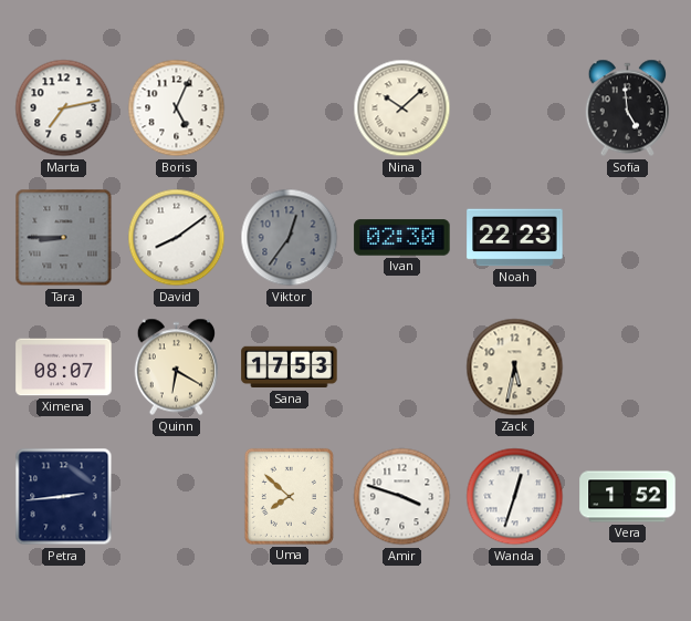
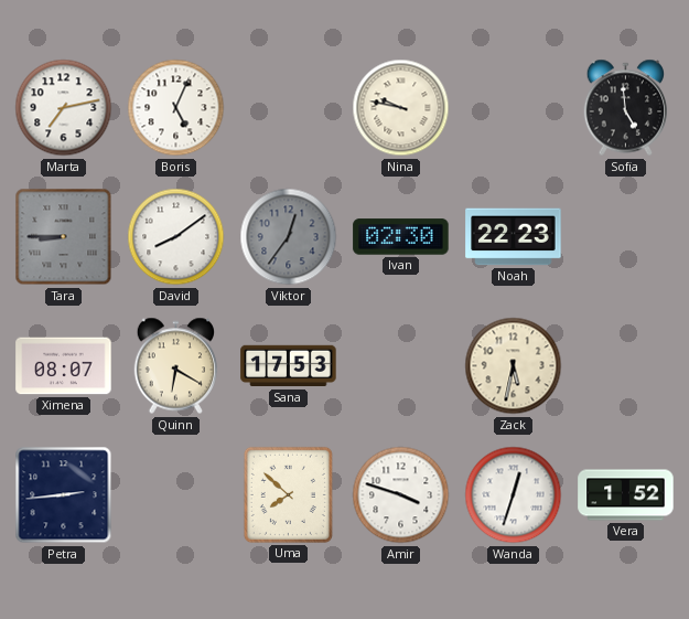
Nina: 10:08 -> 9:47
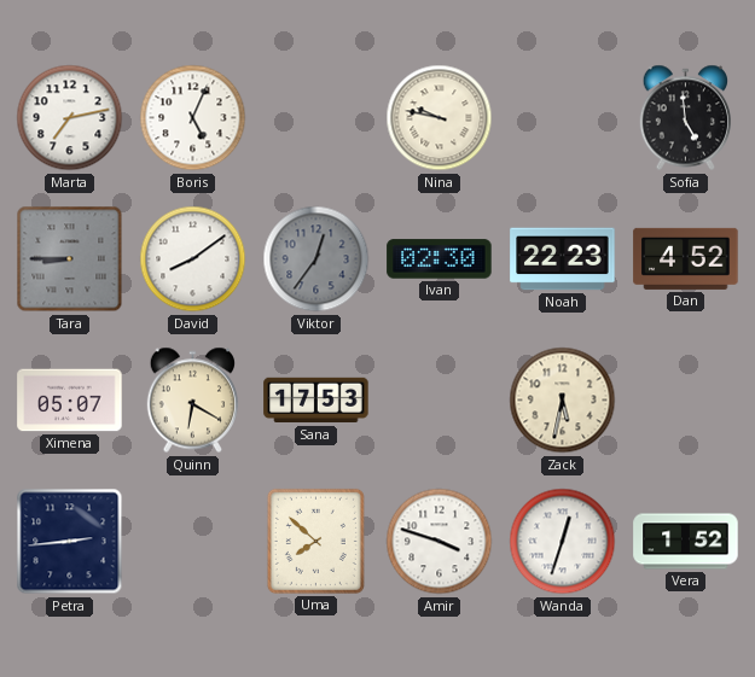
Dan: none -> 4:52
Ximena: 08:07 -> 05:07
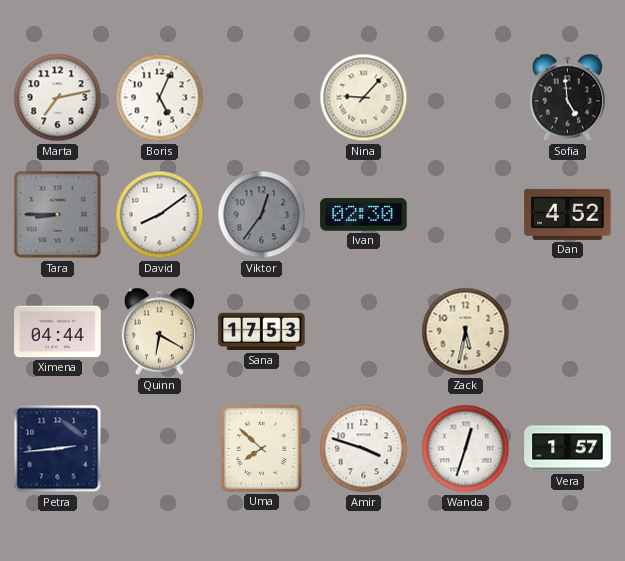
Nina: 9:47 -> 9:07
Noah: 22:23 -> none
Ximena: 05:07 -> 04:44
Vera: 1:52 -> 1:57
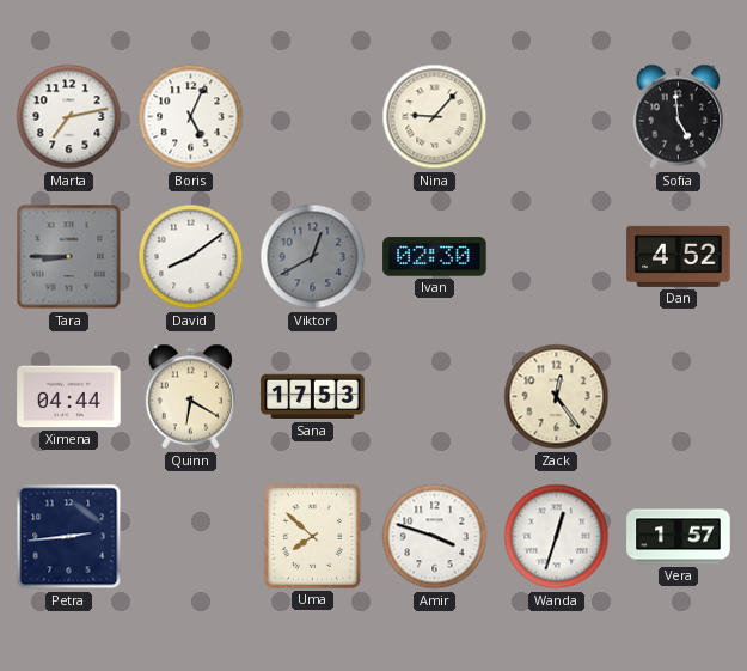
Viktor: 12:36 -> 12:40
Zack: 5:32 -> 12:24
